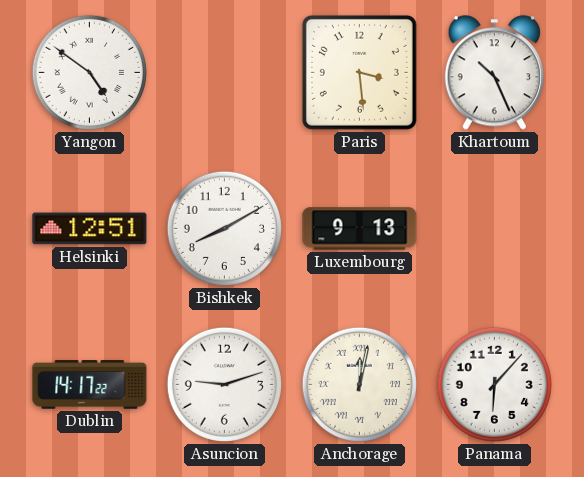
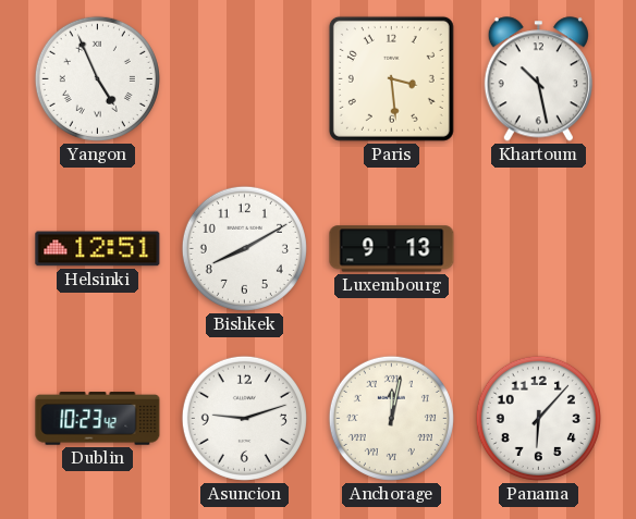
Yangon: 4:51 -> 4:56
Khartoum: 10:26 -> 10:28
Dublin: 14:17 -> 10:23
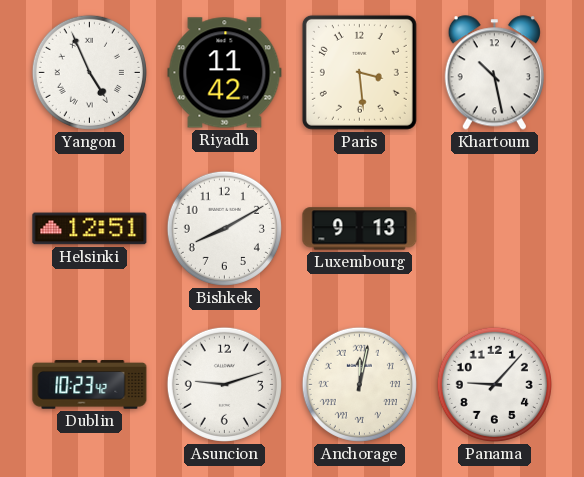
Riyadh: none -> 11:42
Panama: 6:07 -> 9:07
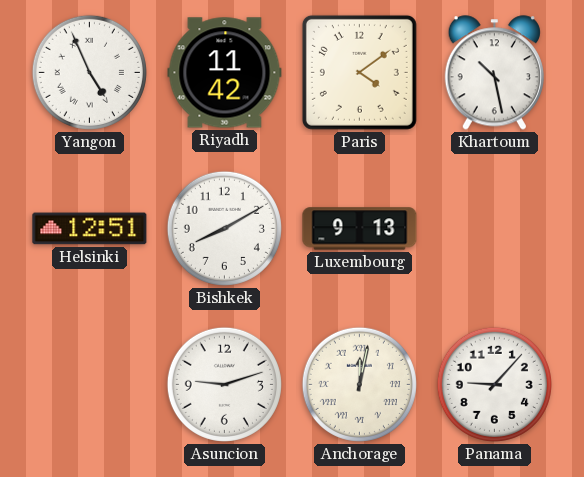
Paris: 3:29 -> 4:09
Dublin: 10:23 -> none
